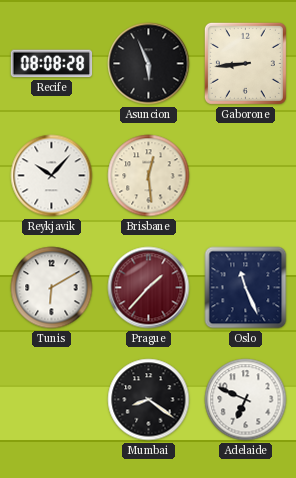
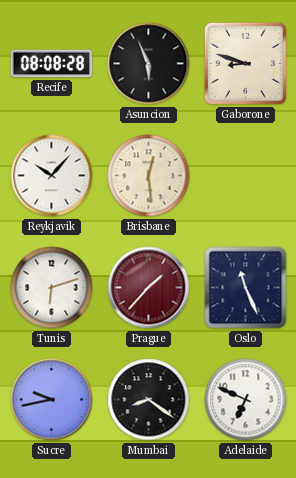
Gaborone: 8:44 -> 8:48
Tunis: 6:10 -> 6:12
Sucre: none -> 9:43
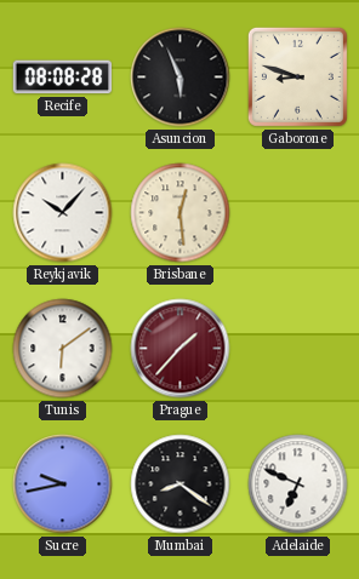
Tunis: 6:12 -> 6:09
Oslo: 11:26 -> none
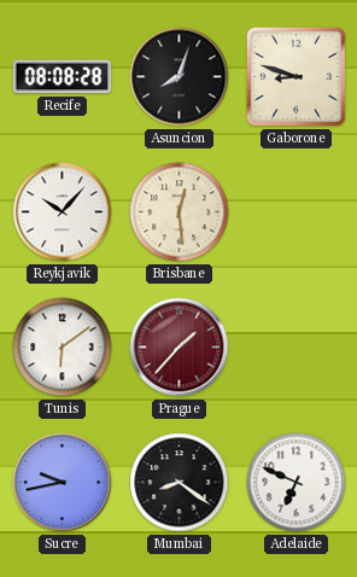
Asuncion: 5:56 -> 8:03
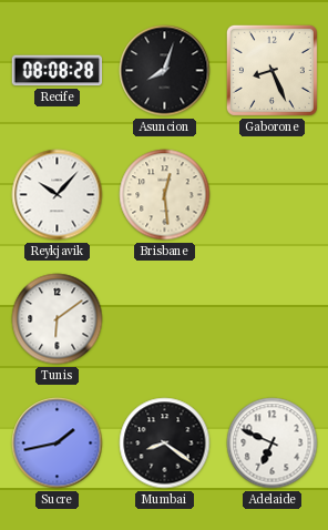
Gaborone: 8:48 -> 8:26
Prague: 1:37 -> none
Sucre: 9:43 -> 1:43
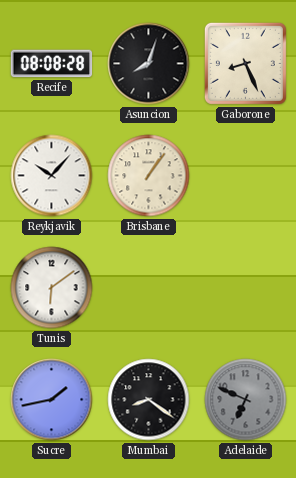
Brisbane: 12:29 -> 1:06
Adelaide dial: white -> grey
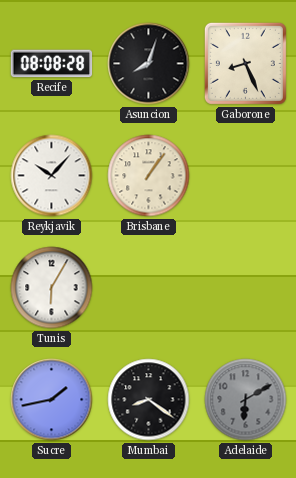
Tunis: 6:09 -> 6:05
Adelaide: 6:49 -> 6:10
